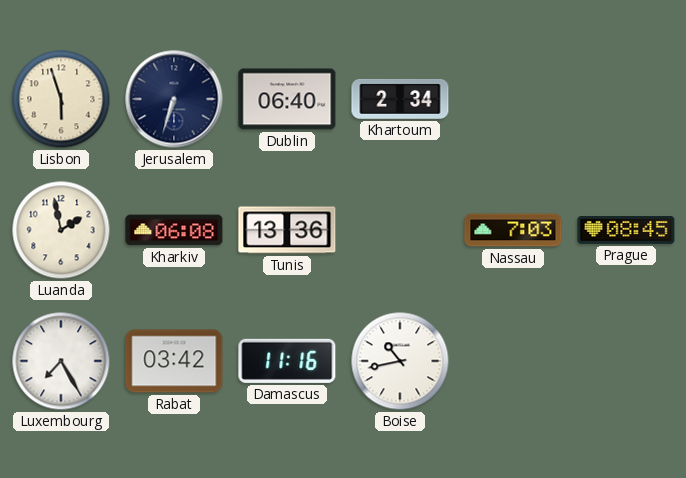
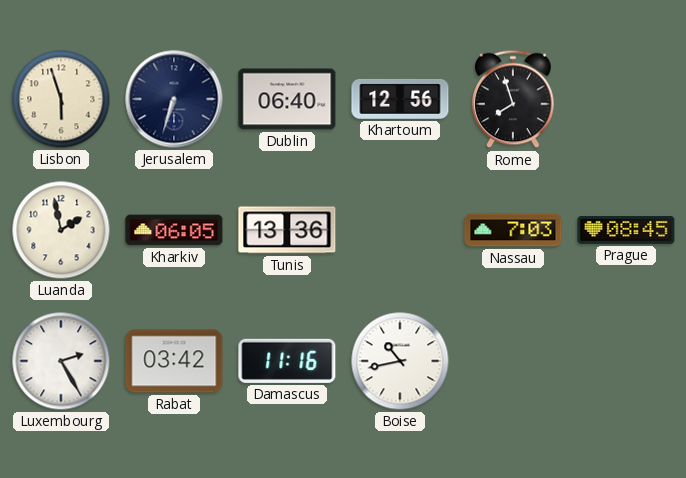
Khartoum: 2:34 -> 12:56
Rome: none -> 7:57
Kharkiv: 06:08 -> 06:05
Luxembourg: 7:25 -> 2:25
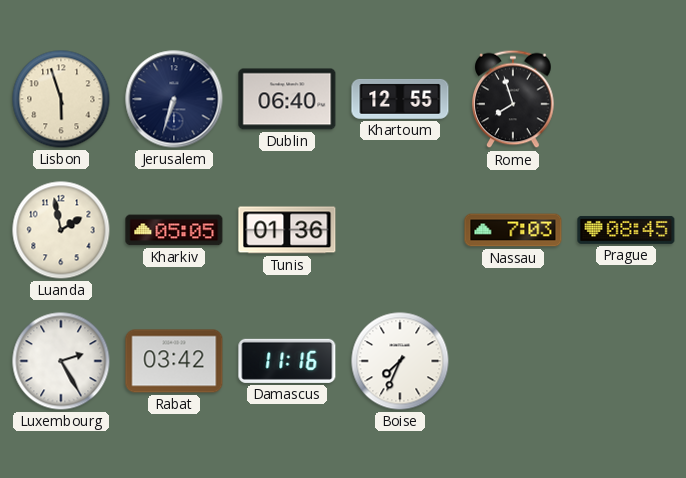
Khartoum: 12:56 -> 12:55
Kharkiv: 06:05 -> 05:05
Tunis: 13:36 -> 01:36
Boise: 10:43 -> 7:34
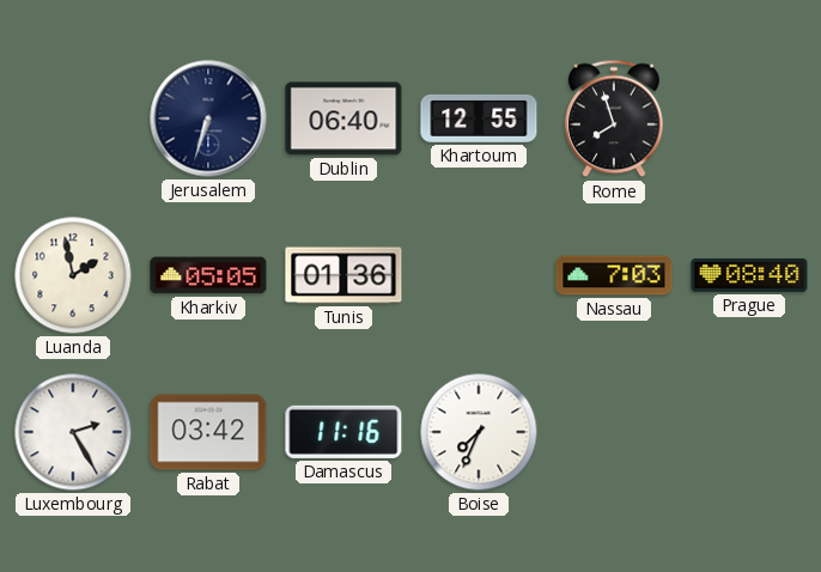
Lisbon: 5:57 -> none
Prague: 08:45 -> 08:40
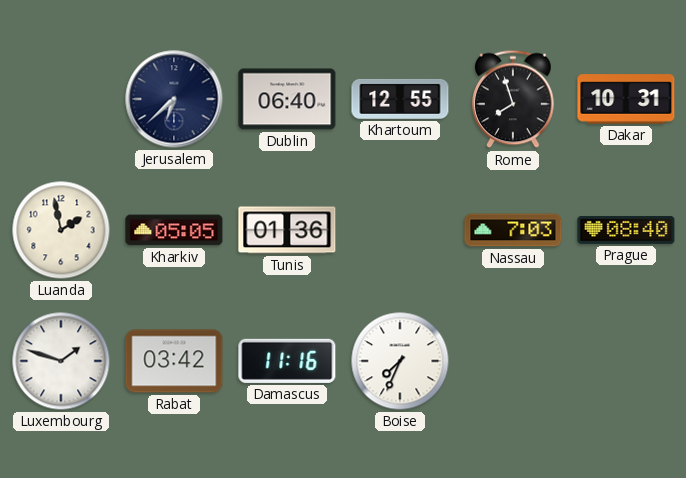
Jerusalem: 6:33 -> 6:38
Dakar: none -> 10:31
Luxembourg: 2:25 -> 1:48
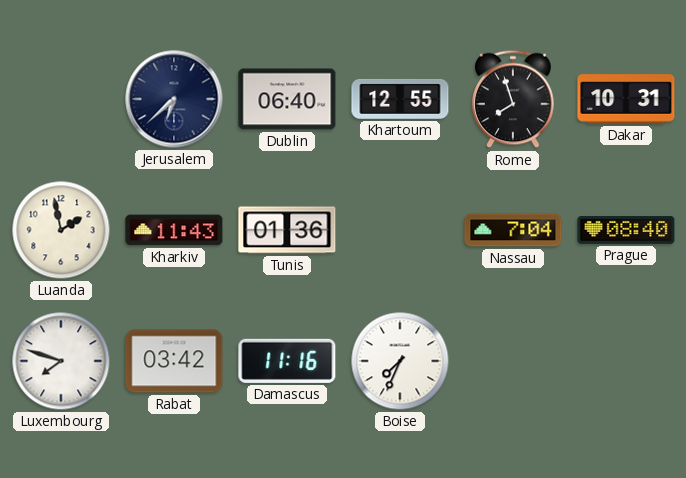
Kharkiv: 05:05 -> 11:43
Nassau: 7:03 -> 7:04
Luxembourg: 1:48 -> 7:48
